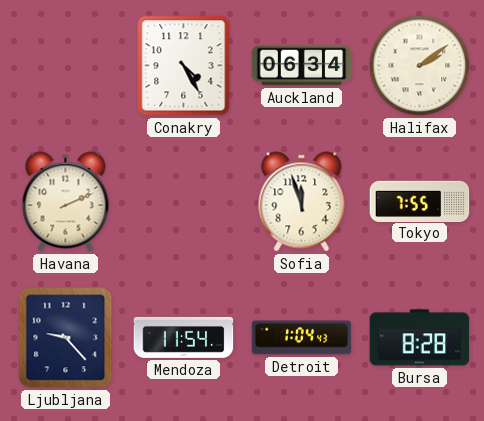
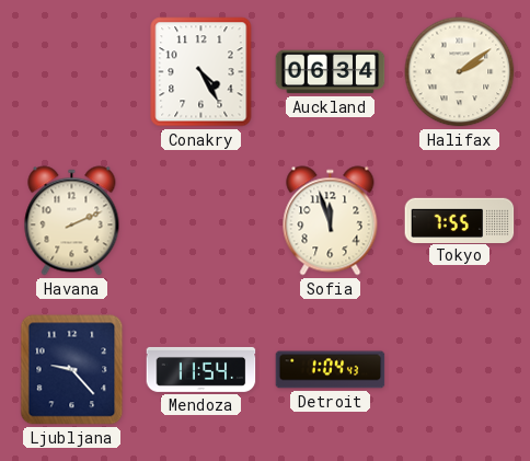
Bursa: 8:28 -> none
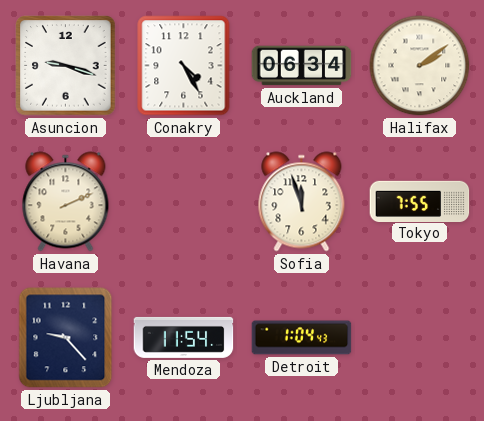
Asuncion: none -> 9:18
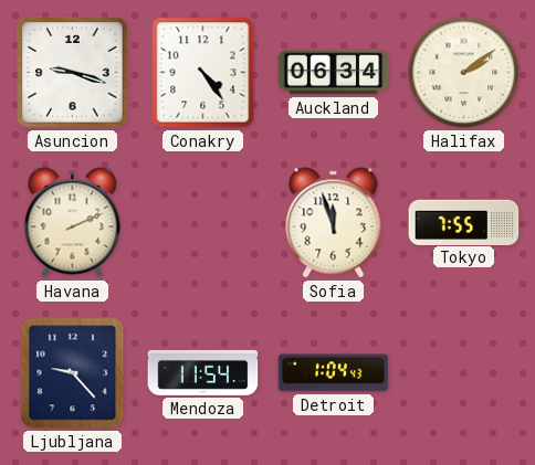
Conakry: 4:25 -> 4:24
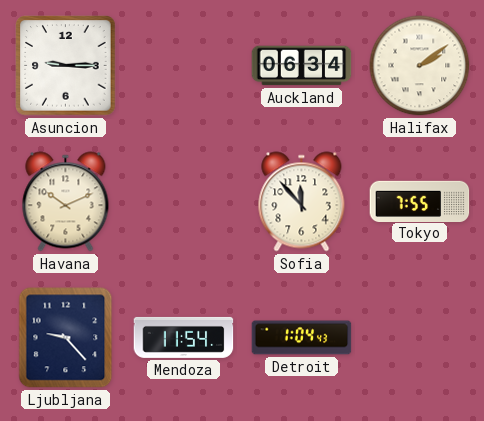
Asuncion: 9:18 -> 9:15
Conakry: 4:24 -> none
Havana: 2:11 -> 10:11
Sofia: 11:57 -> 11:53
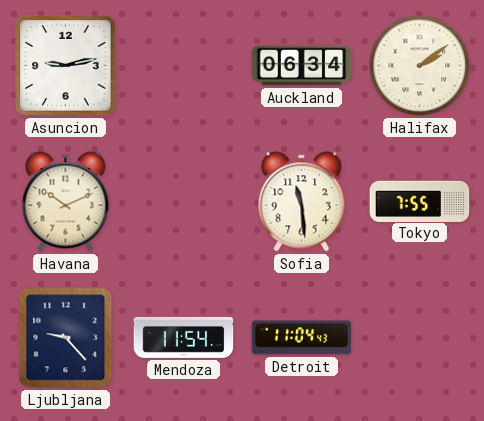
Asuncion: 9:15 -> 9:13
Sofia: 11:53 -> 11:29
Detroit: 1:04 -> 11:04
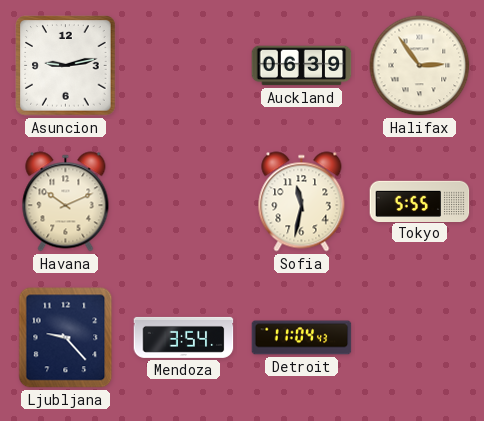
Auckland: 06:34 -> 06:39
Halifax: 2:09 -> 2:54
Sofia: 11:29 -> 11:32
Tokyo: 7:55 -> 5:55
Mendoza: 11:54 -> 3:54
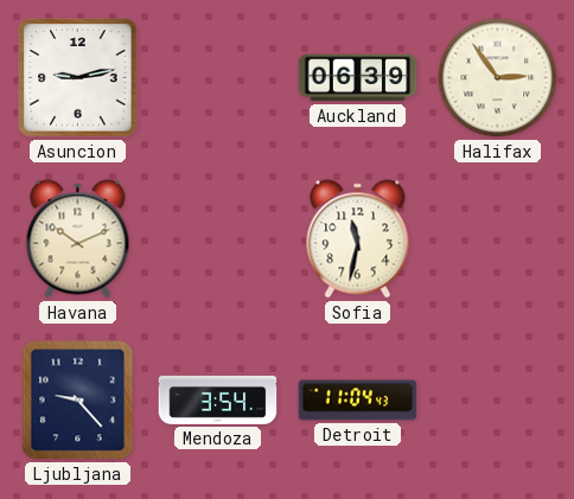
Tokyo: 5:55 -> none
